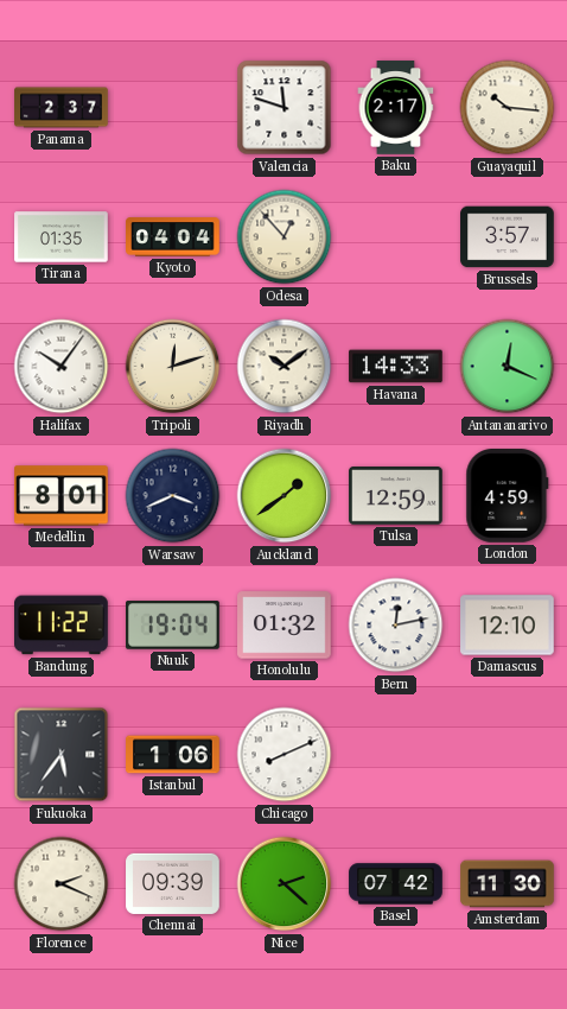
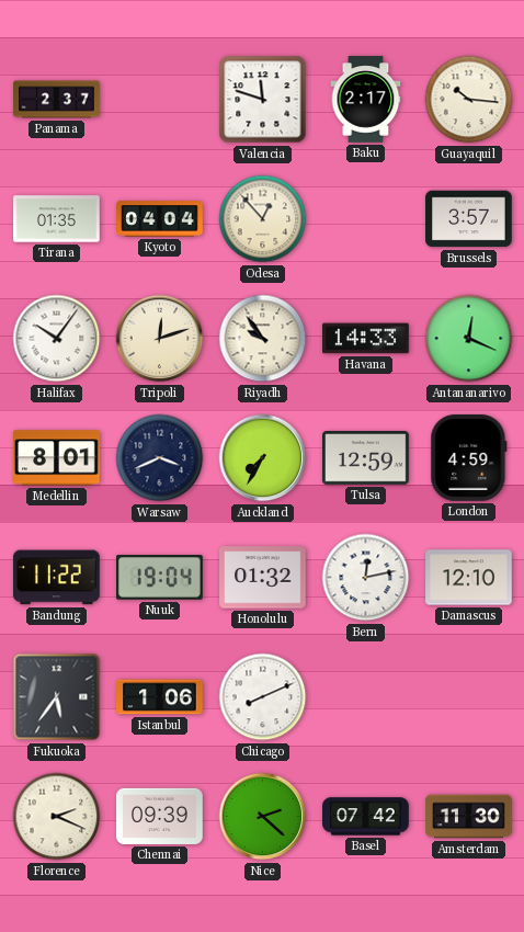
Riyadh: 10:09 -> 9:54
Auckland: 1:39 -> 7:35
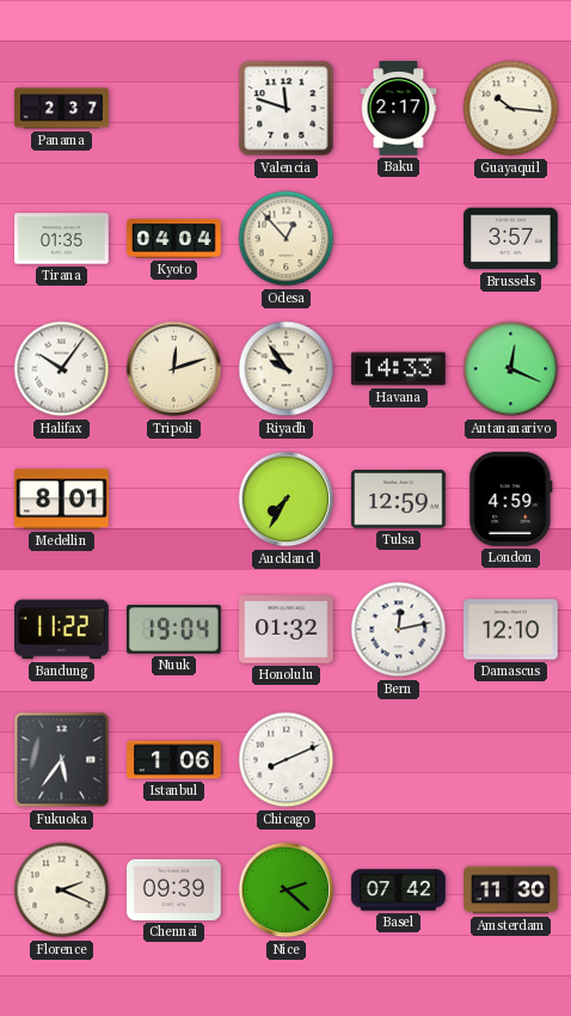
Warsaw: 3:41 -> none
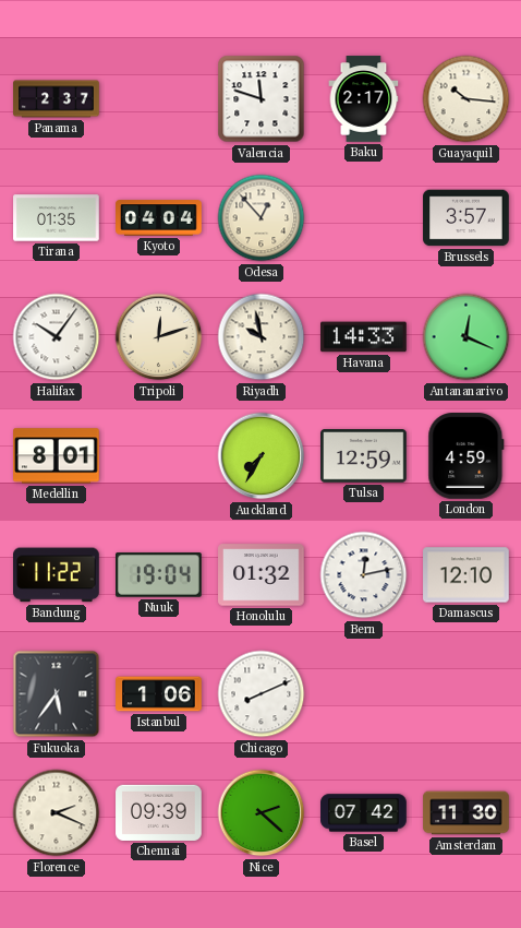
Riyadh: 9:54 -> 9:58
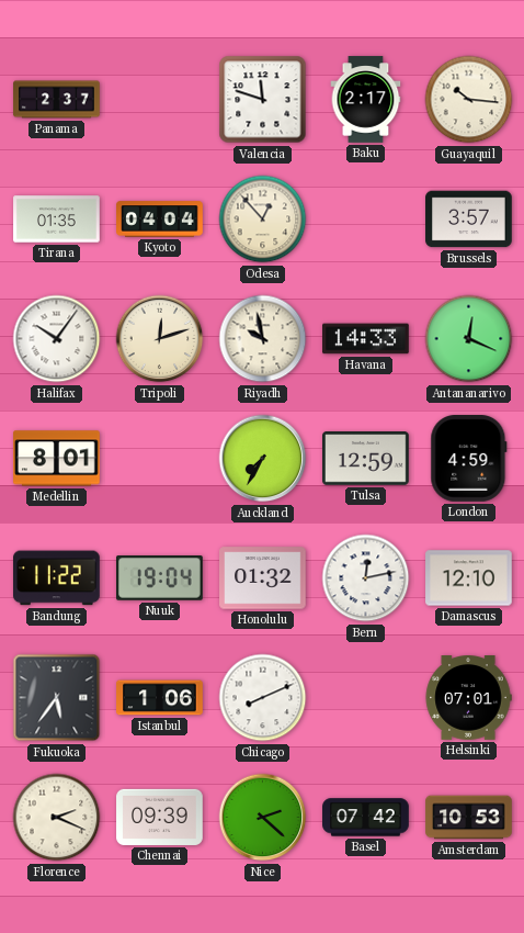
Helsinki: none -> 07:01
Amsterdam: 11:30 -> 10:53
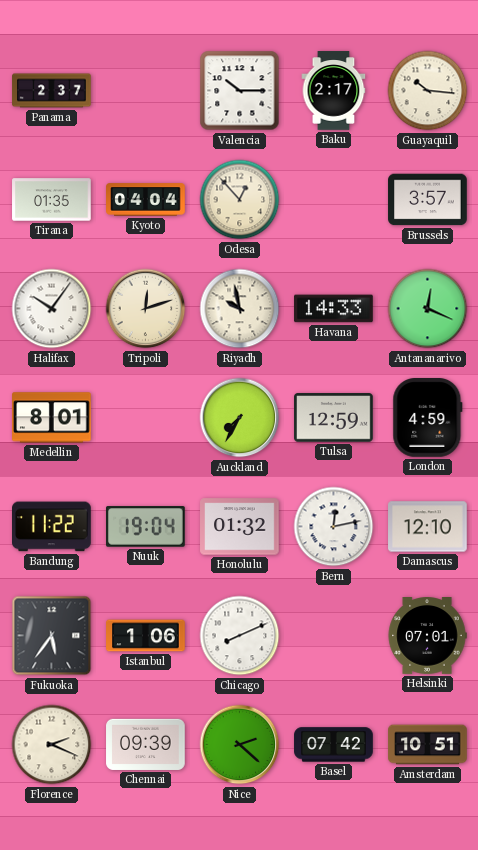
Valencia: 11:48 -> 10:15
Amsterdam: 10:53 -> 10:51
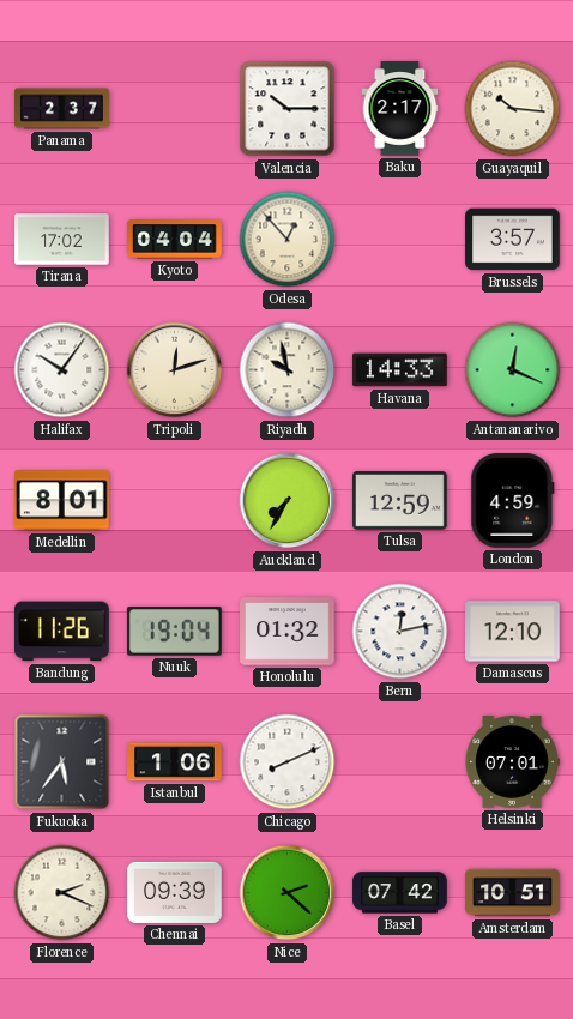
Tirana: 01:35 -> 17:02
Bandung: 11:22 -> 11:26
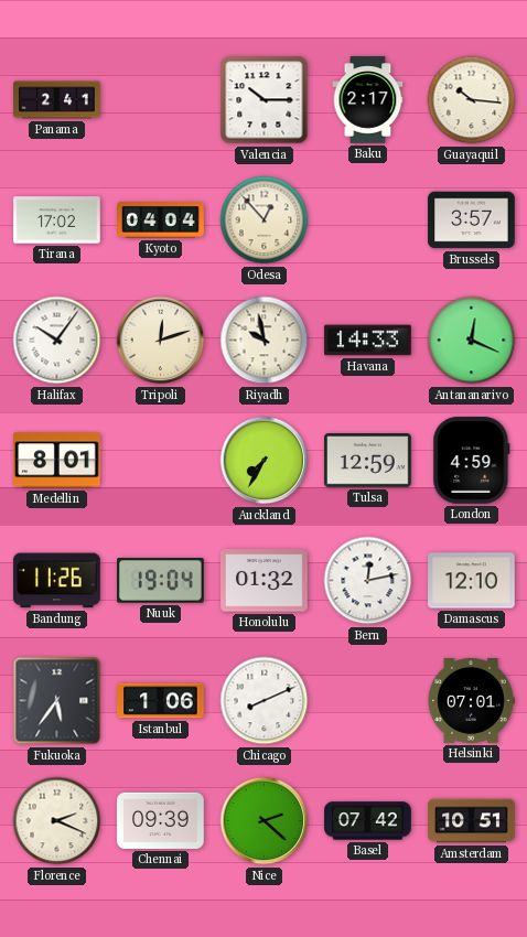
Panama: 2:37 -> 2:41
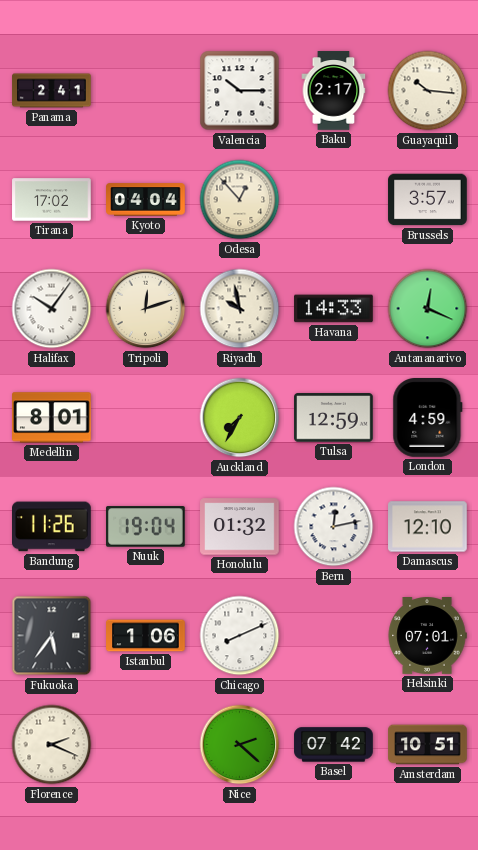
Chennai: 09:39 -> none
